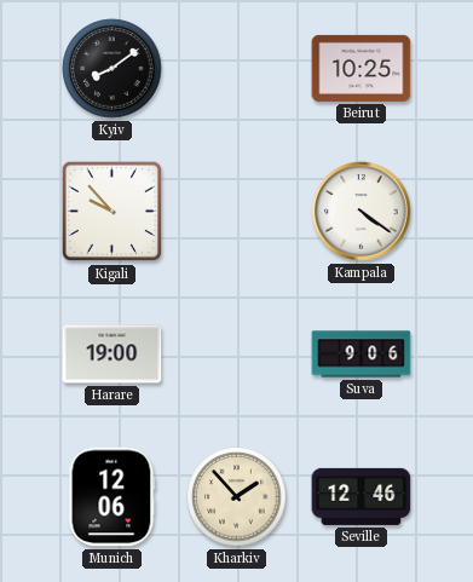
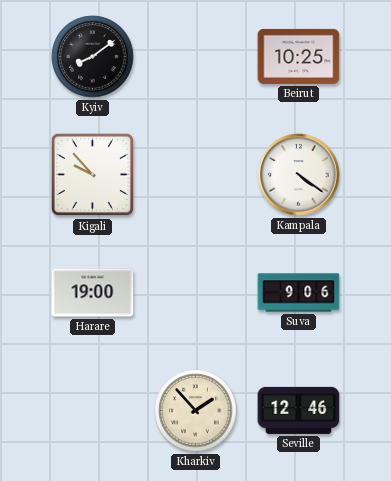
Munich: 12:06 -> none
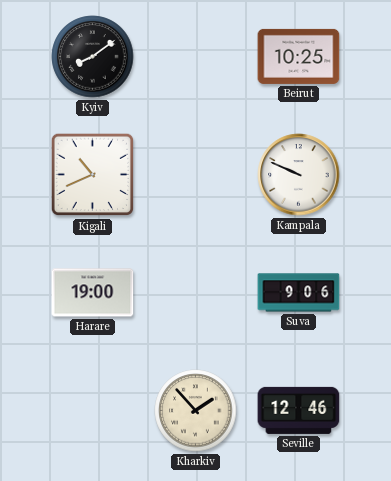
Kigali: 9:53 -> 10:41
Kampala: 4:21 -> 9:49
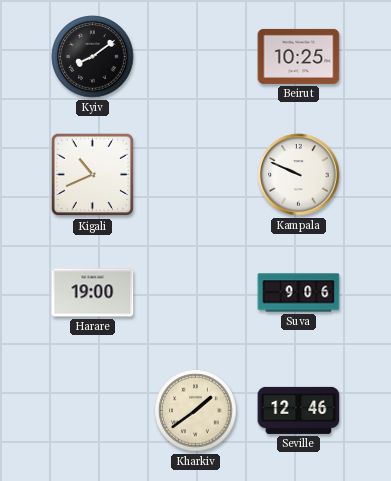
Kharkiv: 1:53 -> 1:39
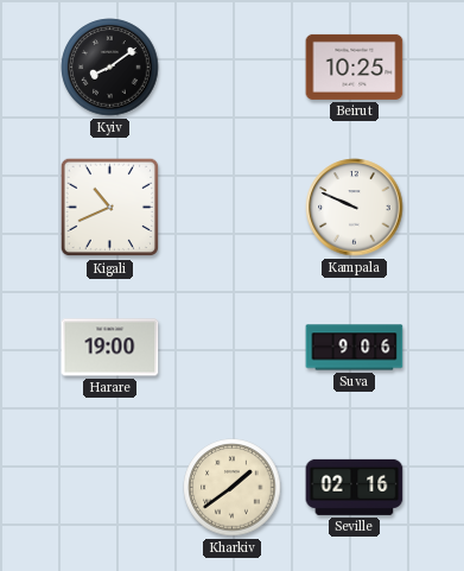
Seville: 12:46 -> 02:16
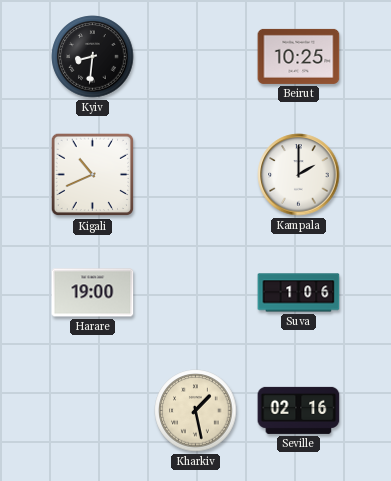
Kyiv: 8:09 -> 8:31
Kampala: 9:49 -> 2:00
Suva: 9:06 -> 1:06
Kharkiv: 1:39 -> 1:28
